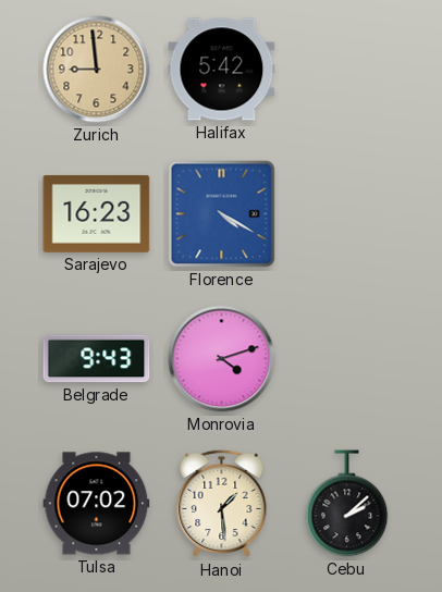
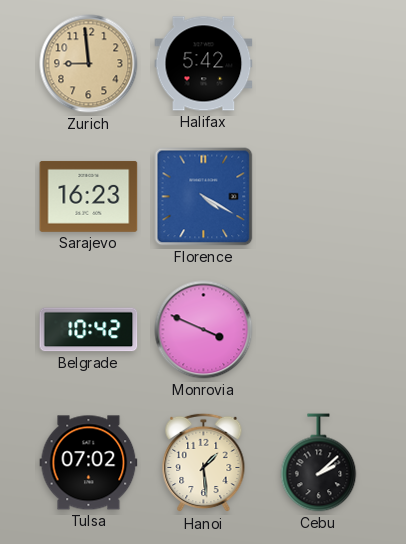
Belgrade: 9:43 -> 10:42
Monrovia: 4:12 -> 3:49
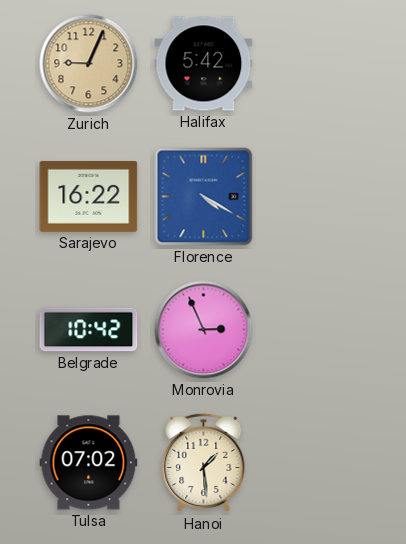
Zurich: 8:59 -> 9:04
Sarajevo: 16:23 -> 16:22
Monrovia: 3:49 -> 2:56
Cebu: 2:08 -> none
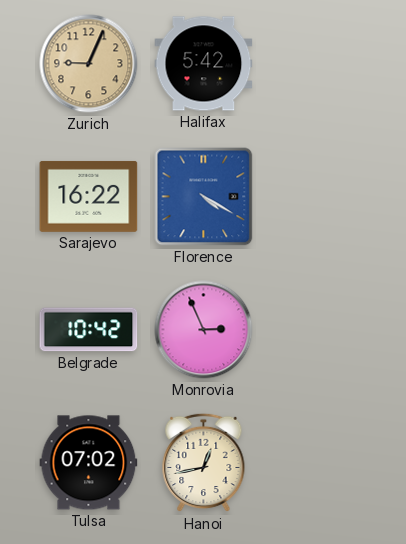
Hanoi: 1:29 -> 12:43
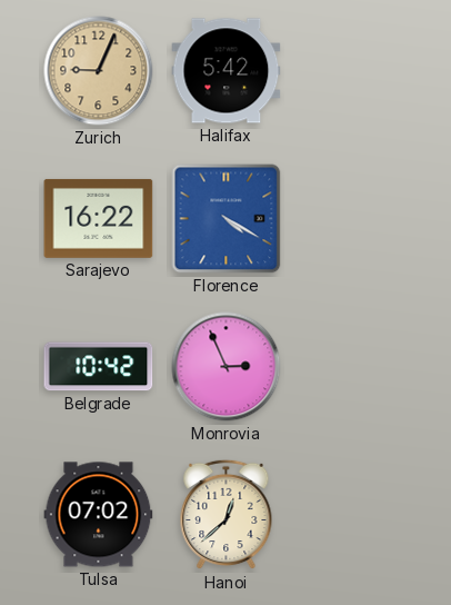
Hanoi: 12:43 -> 12:38
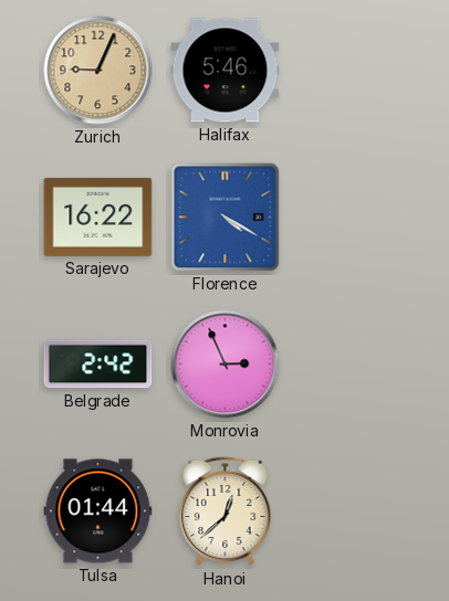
Halifax: 5:42 -> 5:46
Belgrade: 10:42 -> 2:42
Tulsa: 07:02 -> 01:44
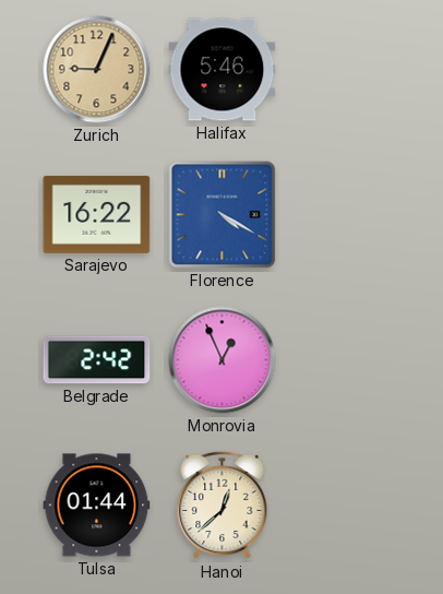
Monrovia: 2:56 -> 12:56
